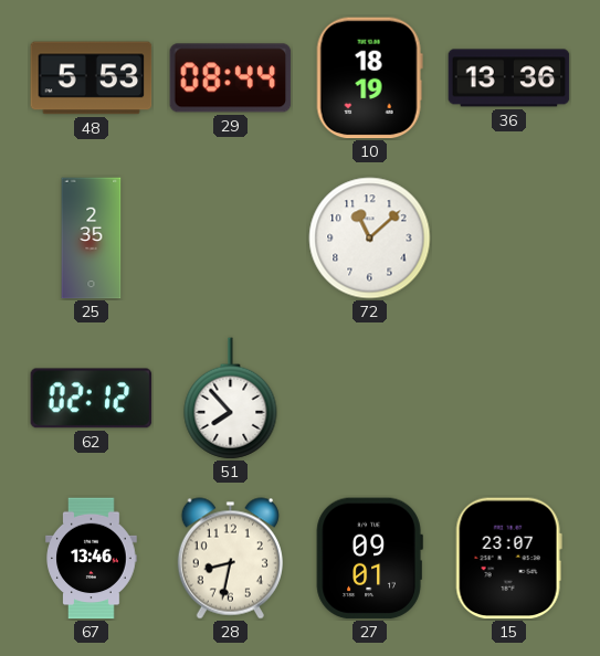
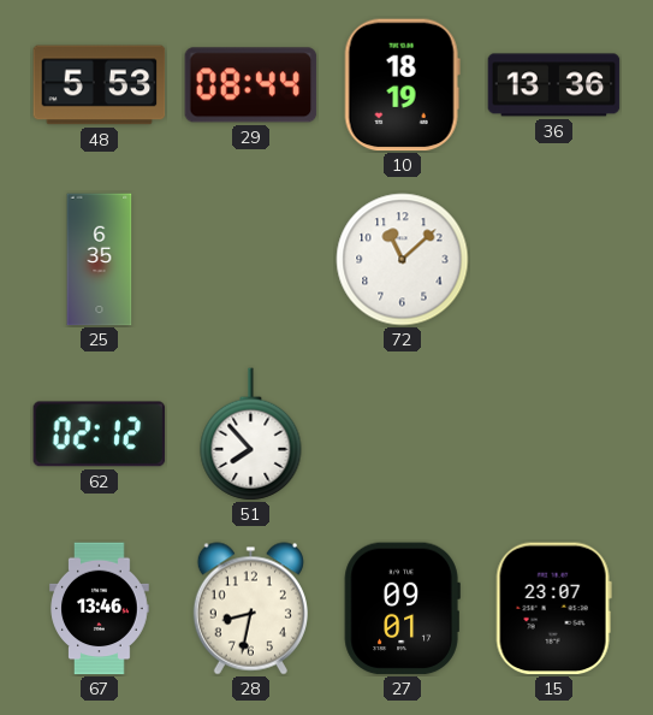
25: 2:35 -> 6:35
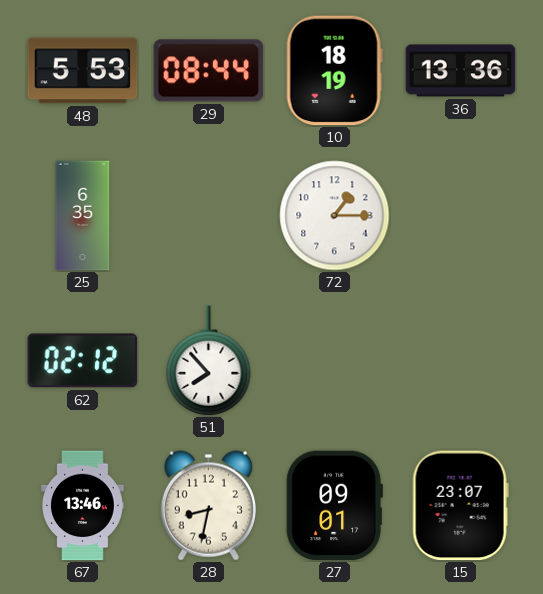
72: 11:08 -> 1:15
